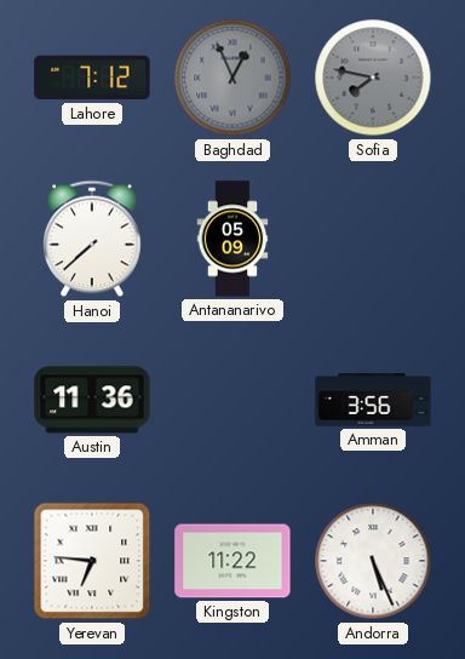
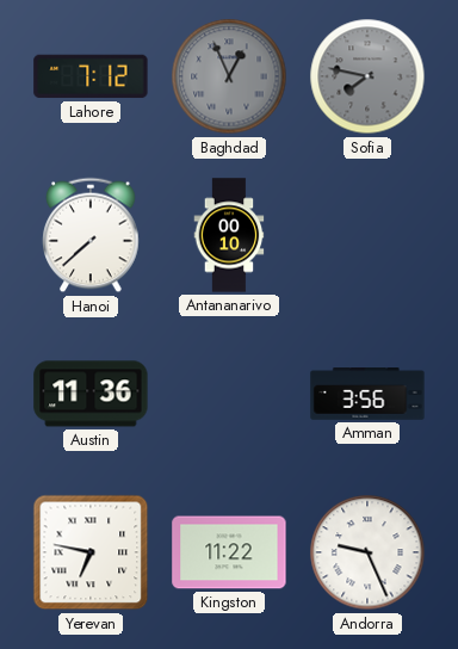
Antananarivo: 05:09 -> 00:10
Yerevan: 6:46 -> 6:47
Andorra: 5:26 -> 9:26
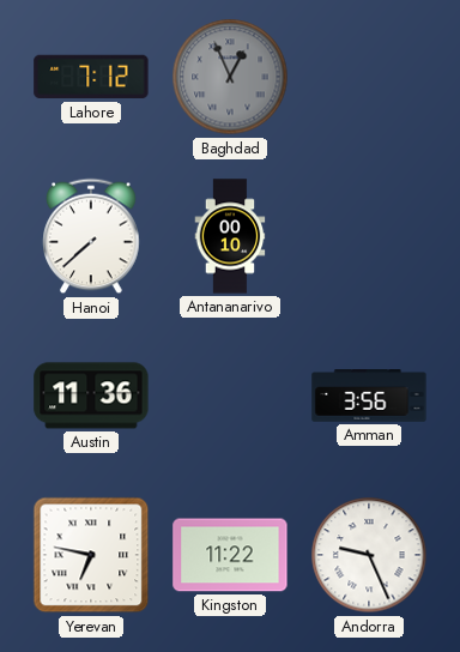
Sofia: 7:47 -> none
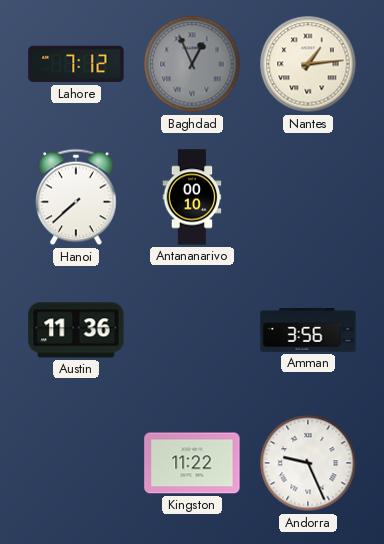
Nantes: none -> 1:14
Yerevan: 6:47 -> none
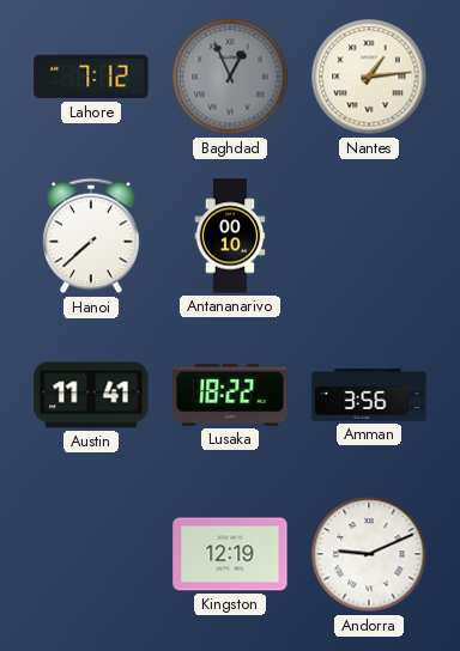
Austin: 11:36 -> 11:41
Lusaka: none -> 18:22
Kingston: 11:22 -> 12:19
Andorra: 9:26 -> 9:11
